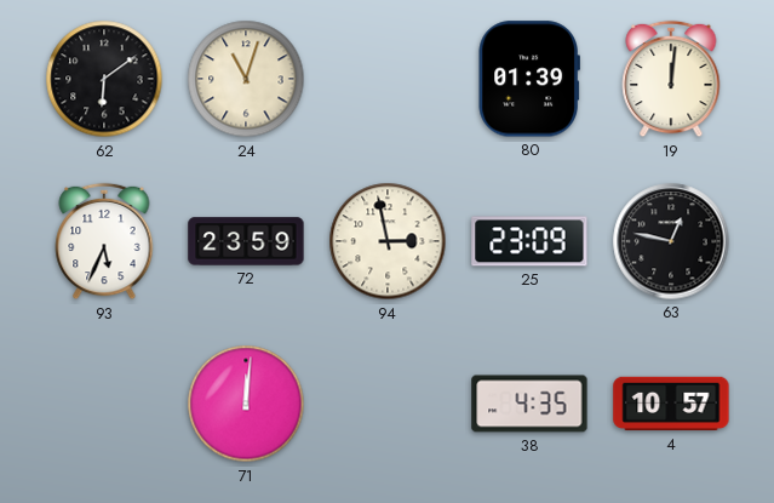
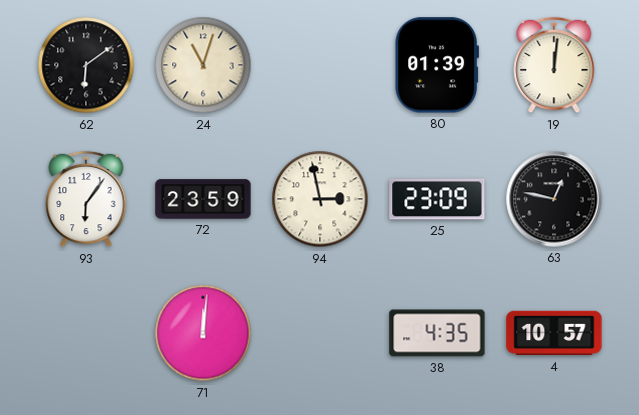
93: 5:34 -> 6:06
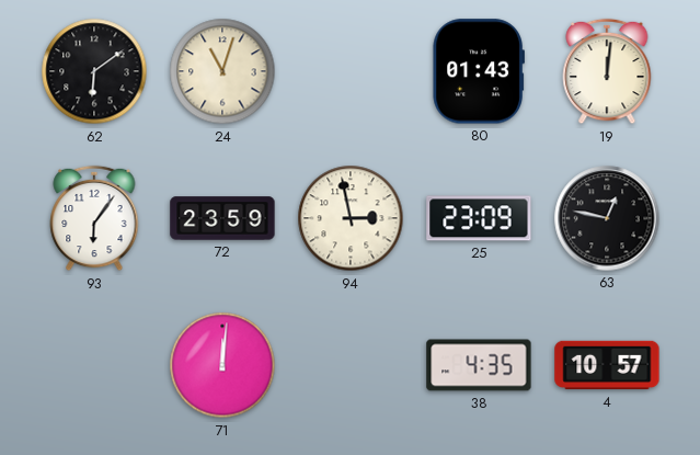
80: 01:39 -> 01:43
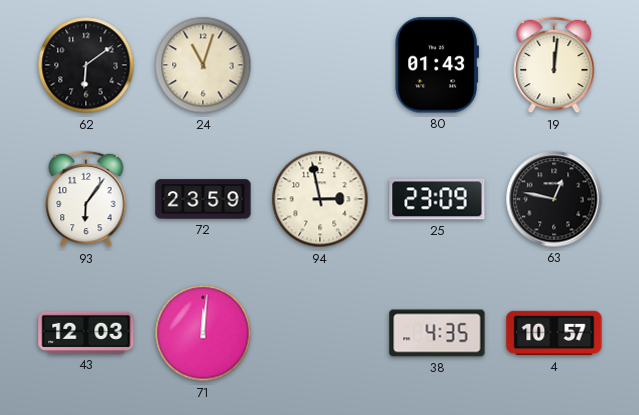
43: none -> 12:03
